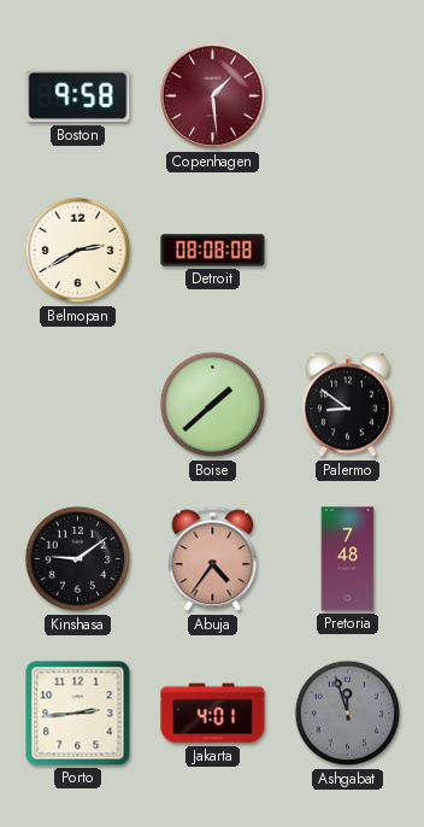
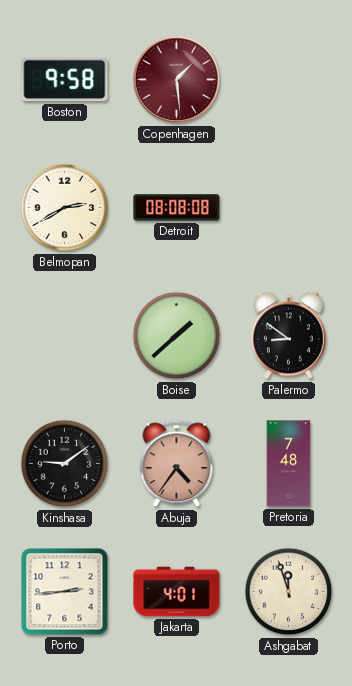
Ashgabat dial: grey -> cream
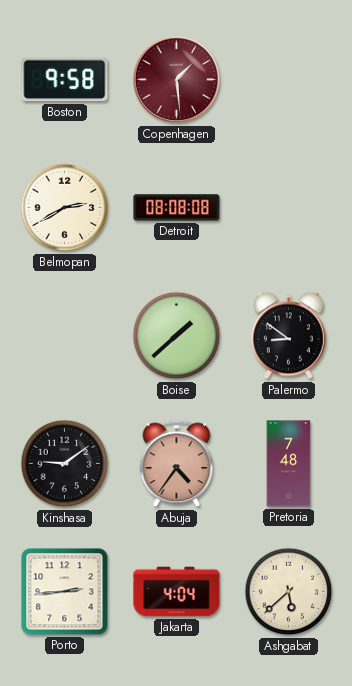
Jakarta: 4:01 -> 4:04
Ashgabat: 11:57 -> 5:38
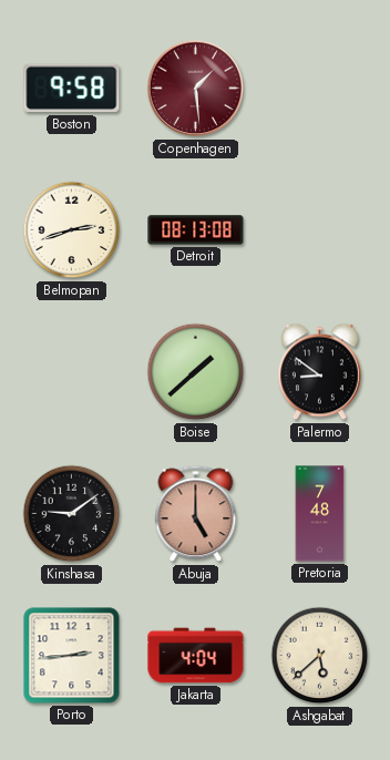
Belmopan: 2:40 -> 2:42
Detroit: 08:08 -> 08:13
Abuja: 4:36 -> 5:00
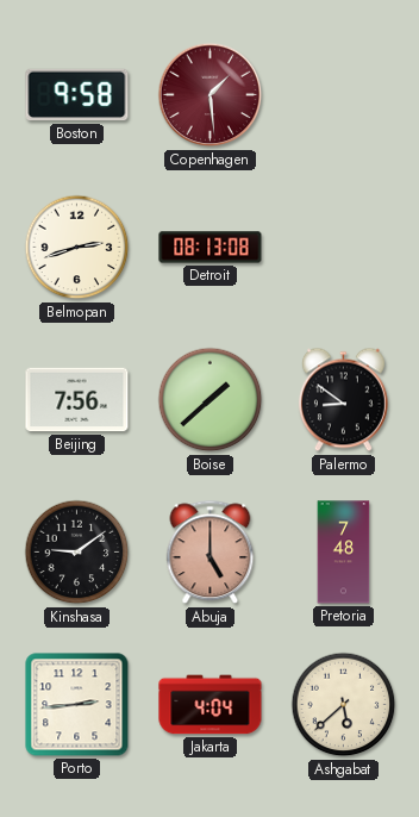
Beijing: none -> 7:56
